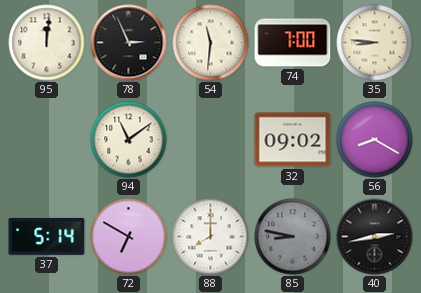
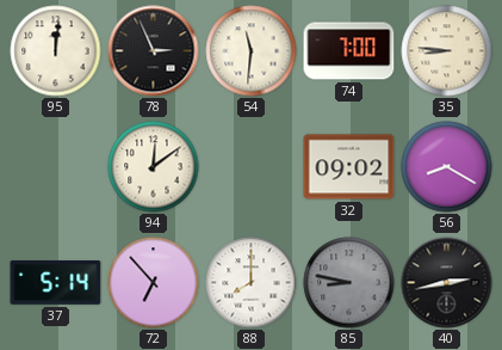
94: 11:09 -> 12:09
72: 6:50 -> 6:53
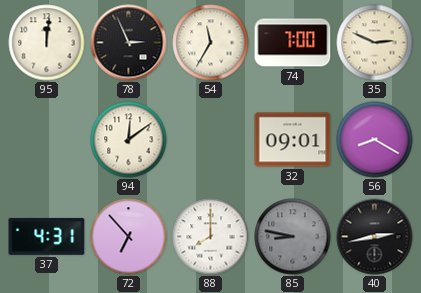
54: 11:31 -> 11:35
35: 8:46 -> 2:49
32: 09:02 -> 09:01
37: 5:14 -> 4:31
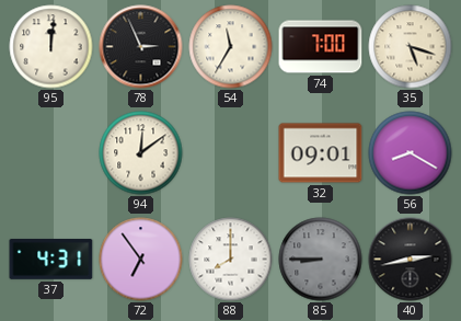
35: 2:49 -> 5:18
72: 6:53 -> 6:54
85: 8:47 -> 8:45
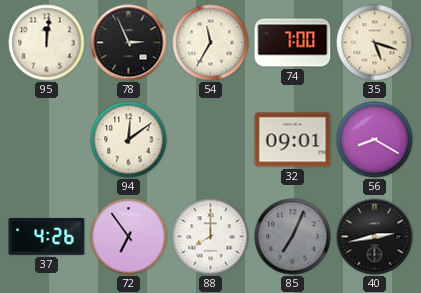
37: 4:31 -> 4:26
85: 8:45 -> 7:04
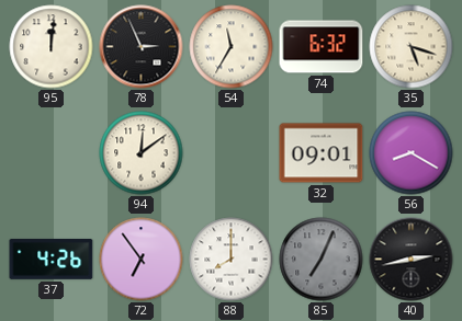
74: 7:00 -> 6:32
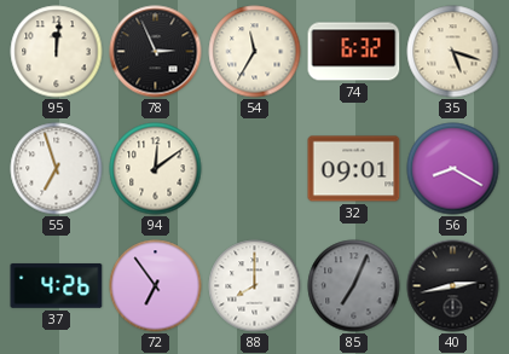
55: none -> 6:57
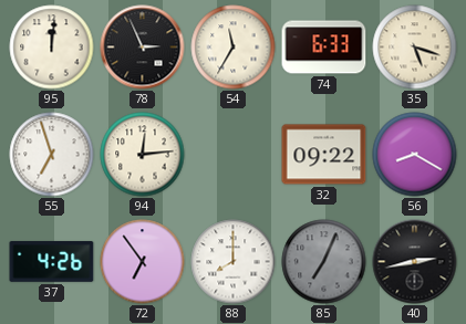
74: 6:32 -> 6:33
94: 12:09 -> 12:14
32: 09:01 -> 09:22
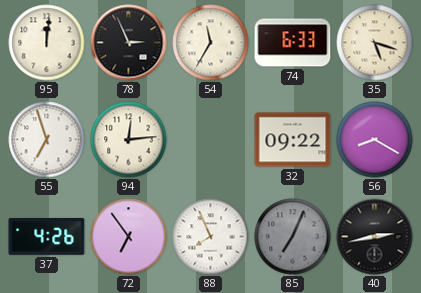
88: 8:00 -> 7:56
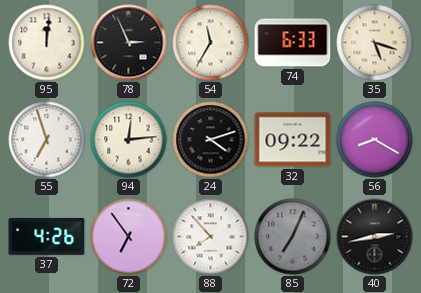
24: none -> 4:12
88: 7:56 -> 7:53
